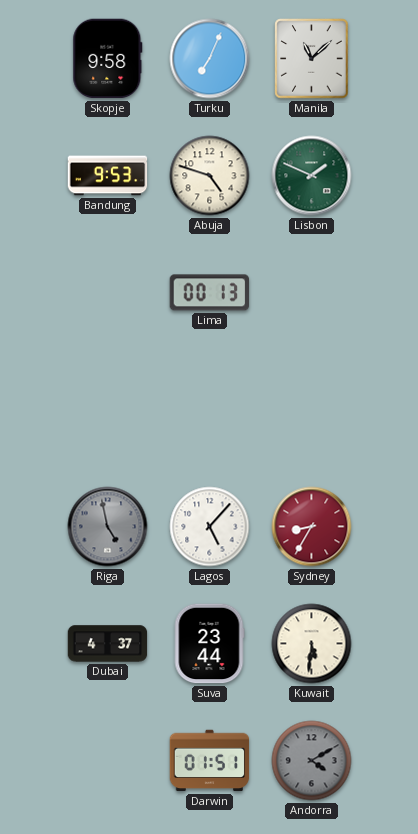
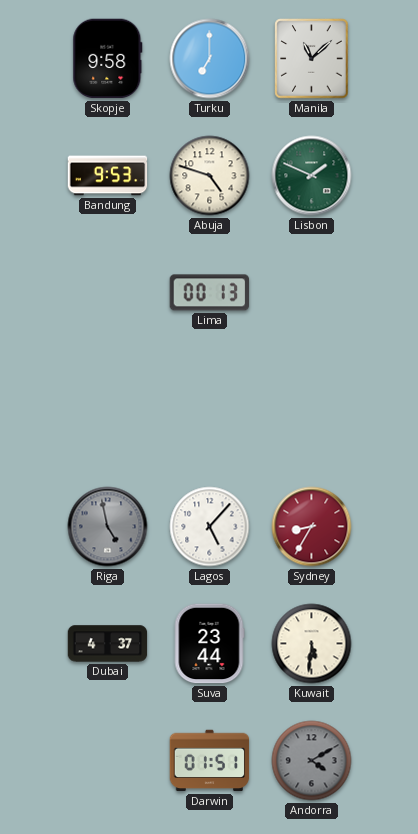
Turku: 7:04 -> 7:00
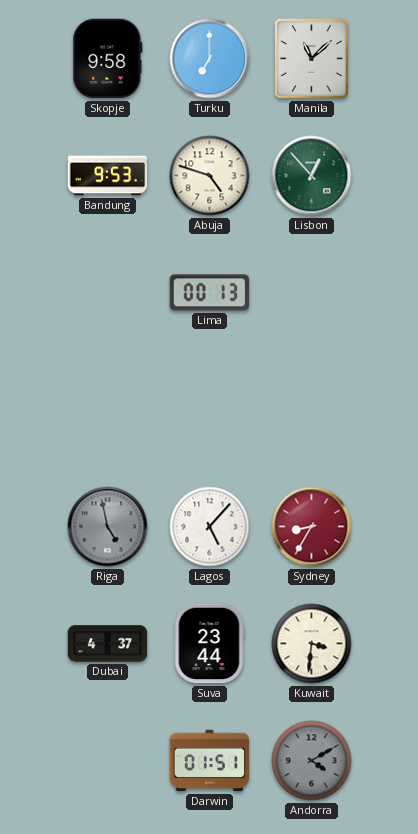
Lisbon: 1:49 -> 12:53
Kuwait: 5:31 -> 3:31
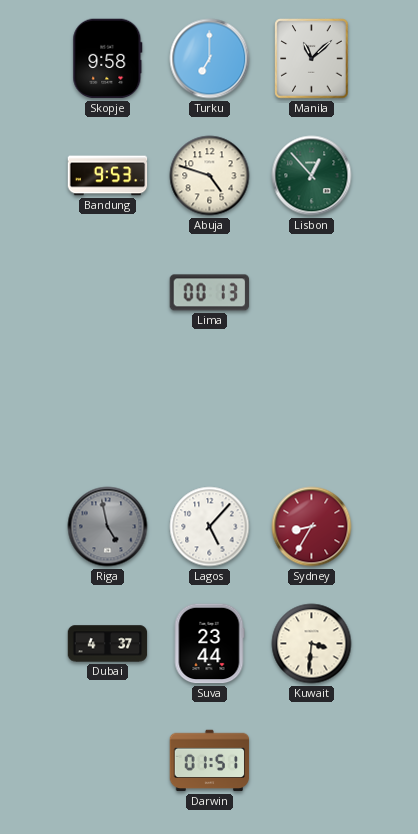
Andorra: 4:10 -> none
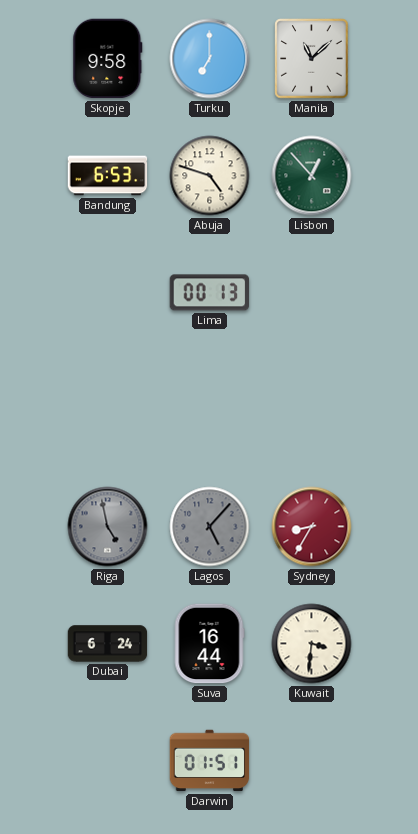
Bandung: 9:53 -> 6:53
Lagos dial: white -> grey
Dubai: 4:37 -> 6:24
Suva: 23:44 -> 16:44
